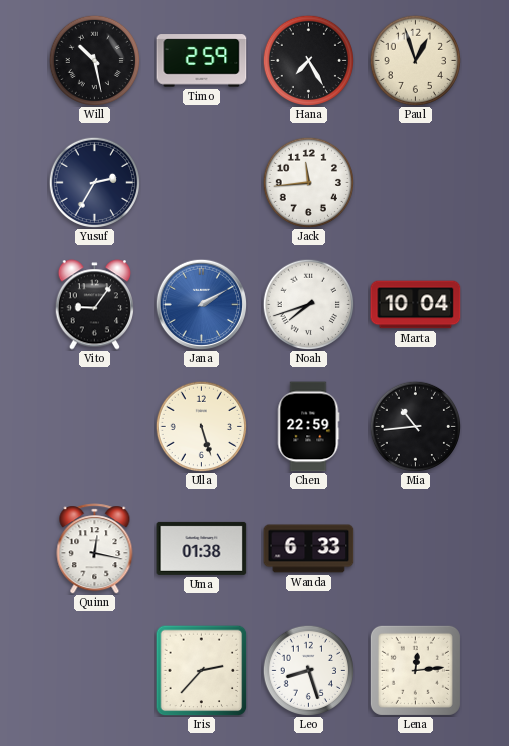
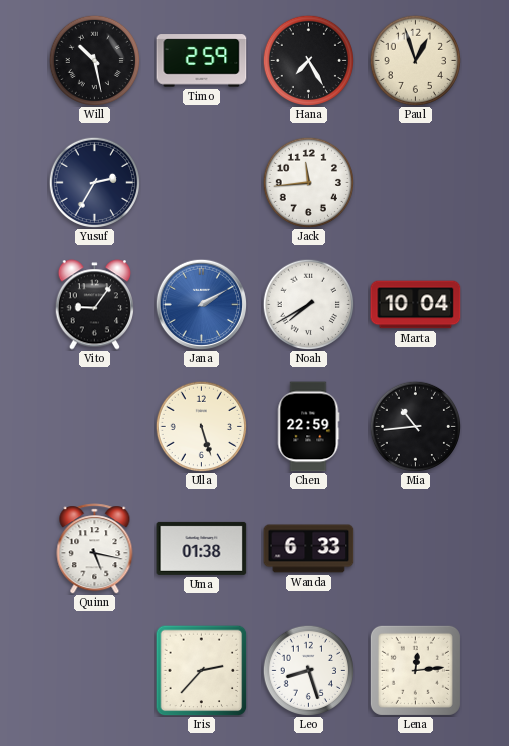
Noah: 7:42 -> 7:40
Quinn: 12:17 -> 5:17
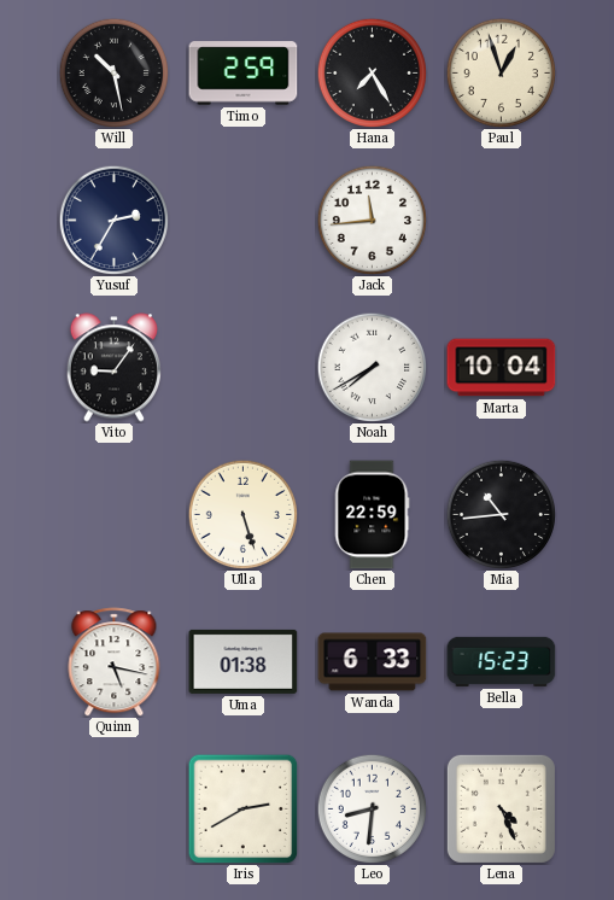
Jana: 2:10 -> none
Bella: none -> 15:23
Iris: 2:37 -> 2:40
Leo: 8:27 -> 8:31
Lena: 12:14 -> 4:26
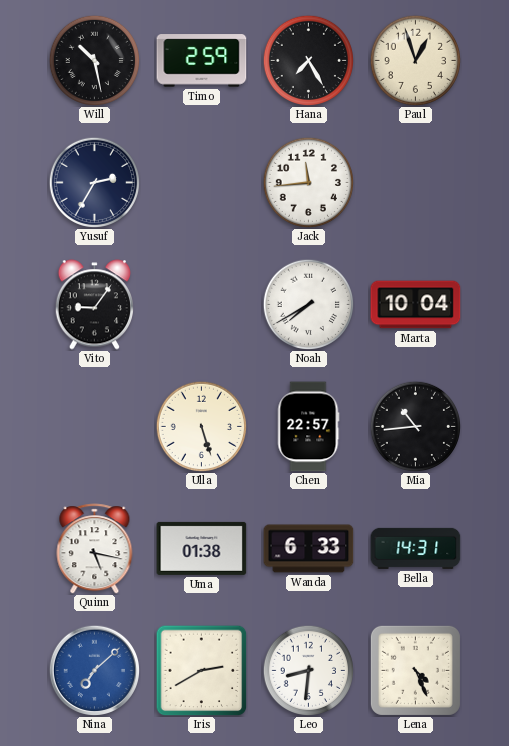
Chen: 22:59 -> 22:57
Bella: 15:23 -> 14:31
Nina: none -> 7:08
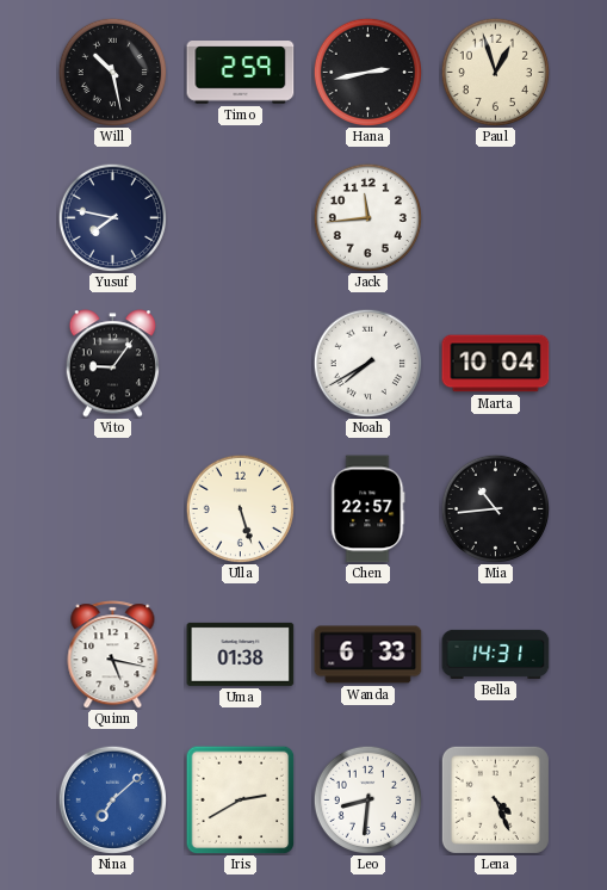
Hana: 7:25 -> 2:43
Yusuf: 2:35 -> 7:47
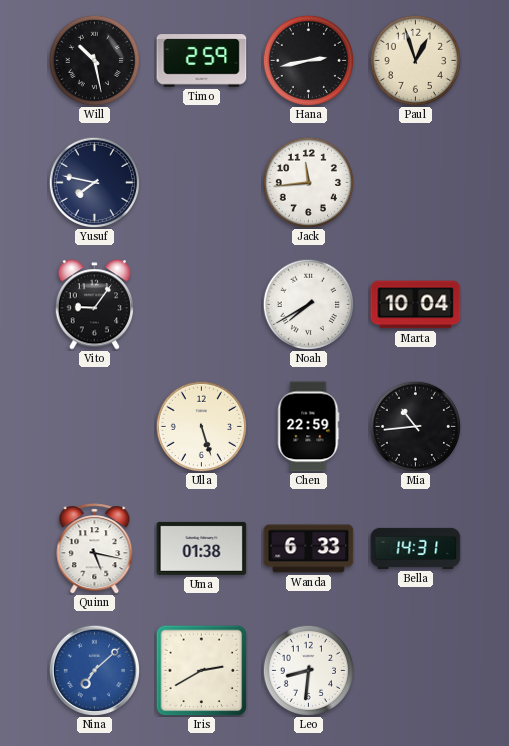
Chen: 22:57 -> 22:59
Lena: 4:26 -> none
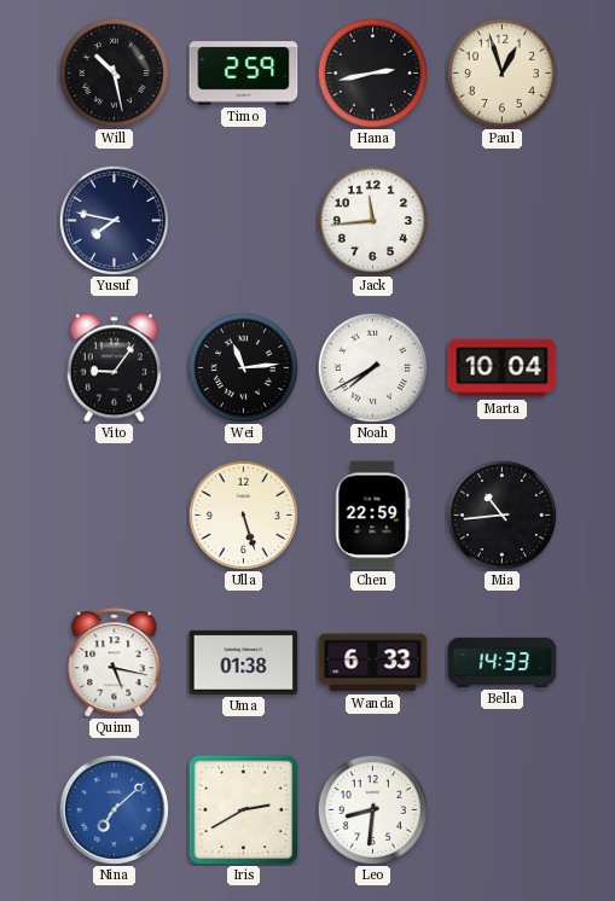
Wei: none -> 11:14
Bella: 14:31 -> 14:33
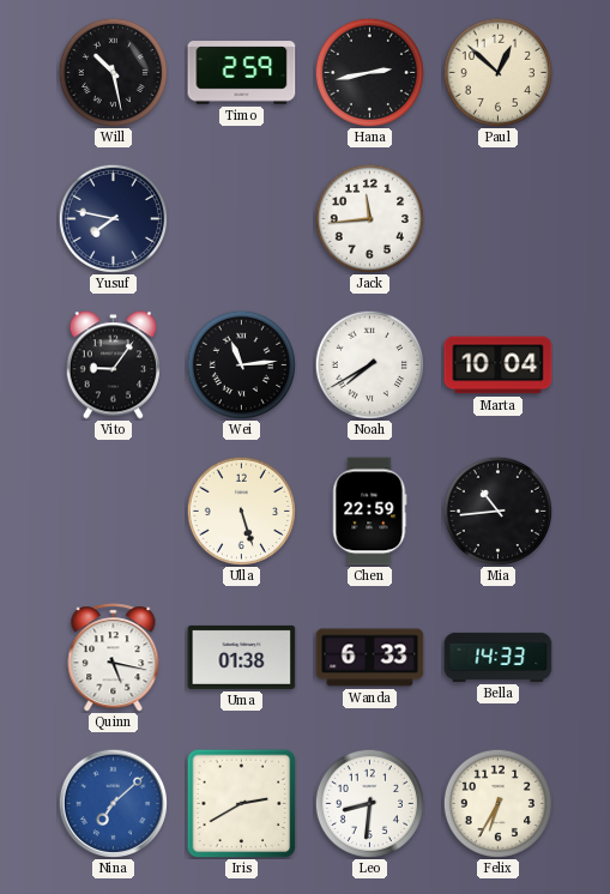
Paul: 12:57 -> 12:52
Felix: none -> 6:35
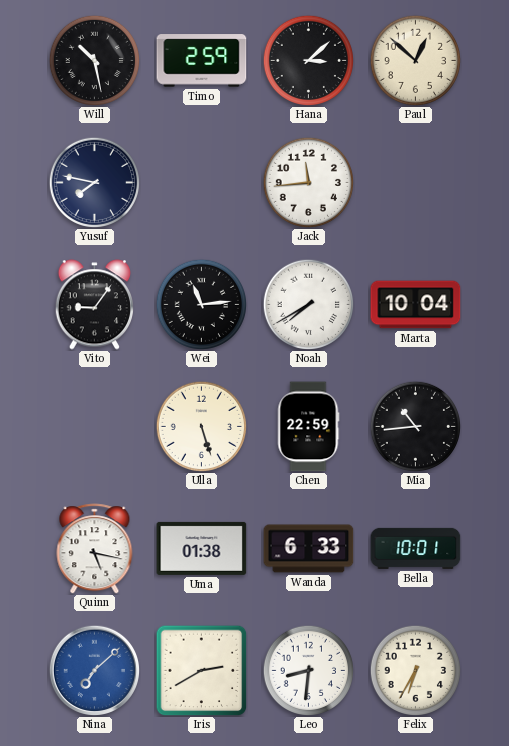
Hana: 2:43 -> 3:08
Bella: 14:33 -> 10:01
